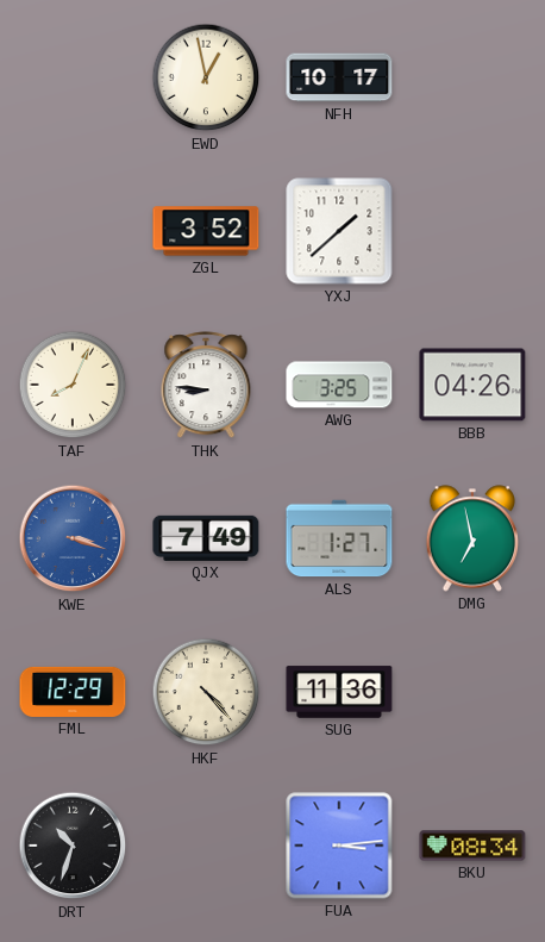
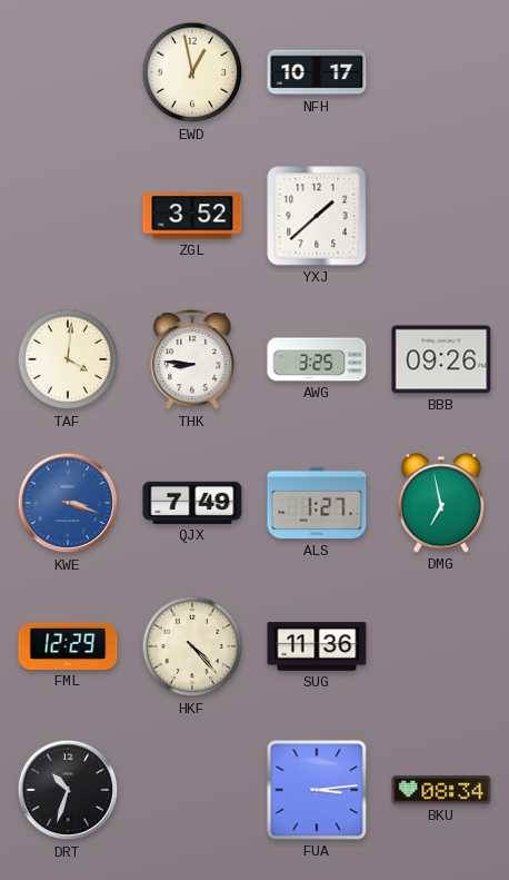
TAF: 8:04 -> 4:01
BBB: 04:26 -> 09:26
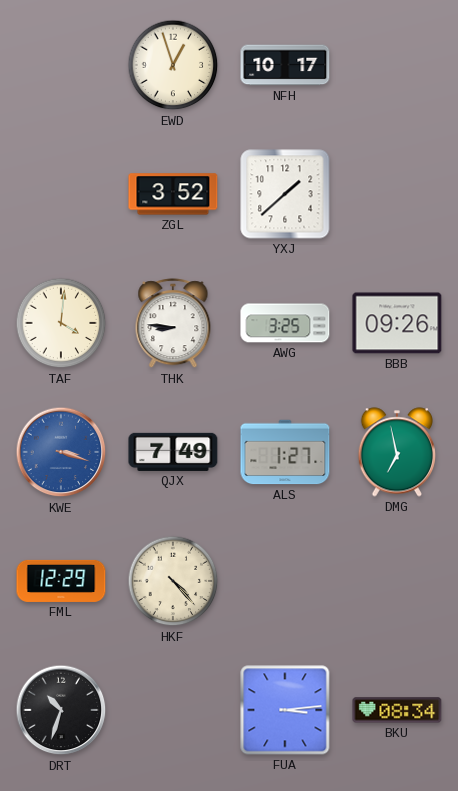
EWD: 12:58 -> 12:57
SUG: 11:36 -> none
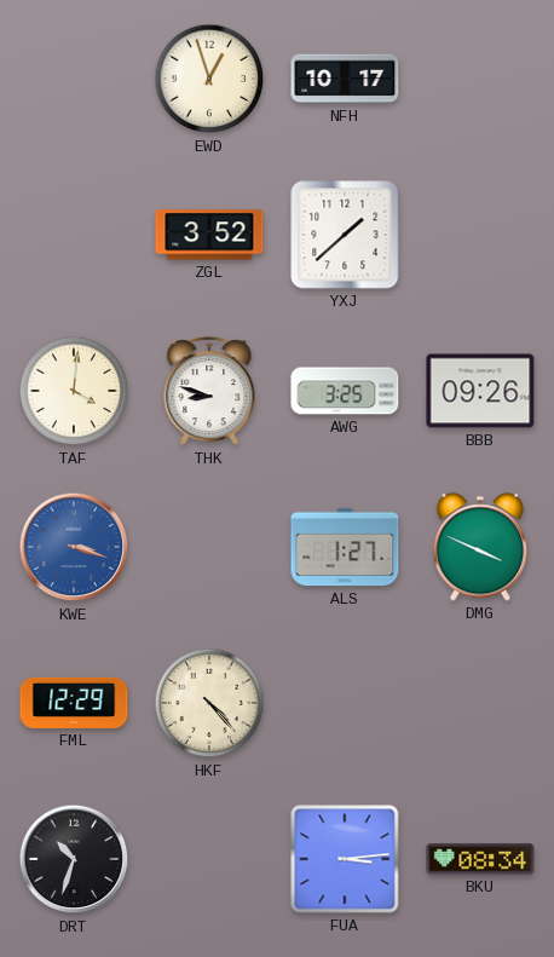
THK: 8:46 -> 8:48
QJX: 7:49 -> none
DMG: 6:58 -> 3:49
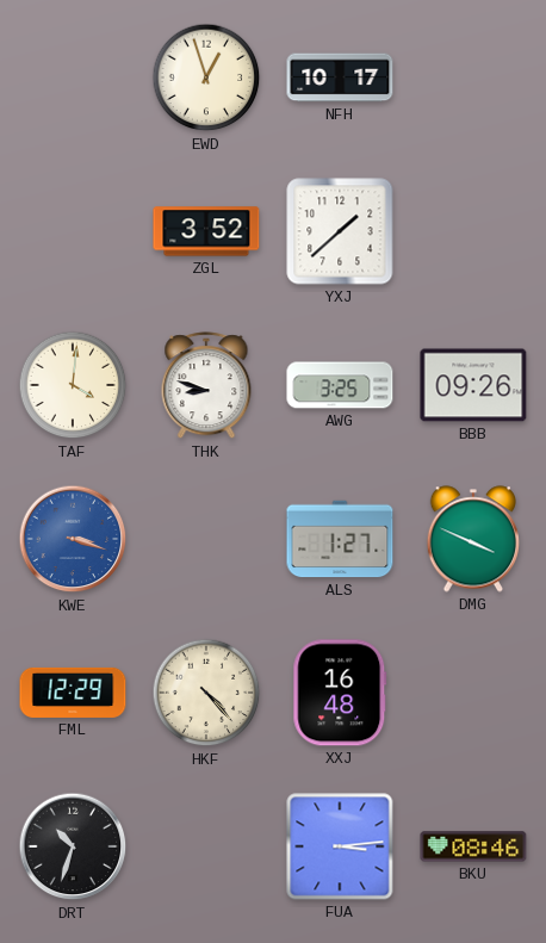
XXJ: none -> 16:48
BKU: 08:34 -> 08:46
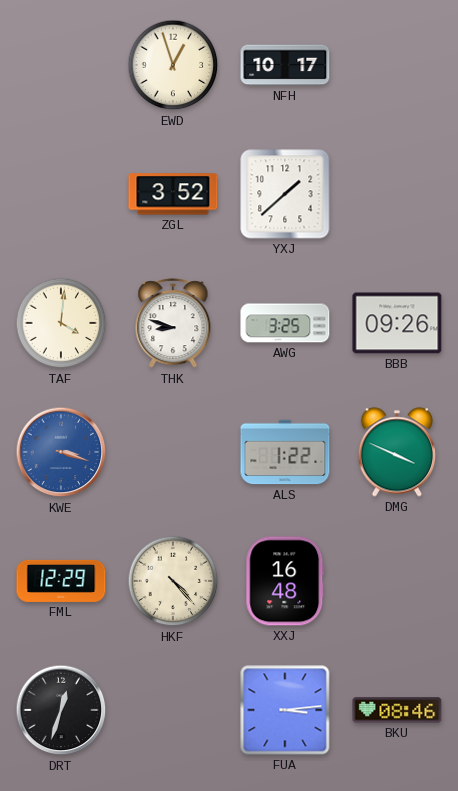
ALS: 1:27 -> 1:22
DRT: 10:33 -> 12:33
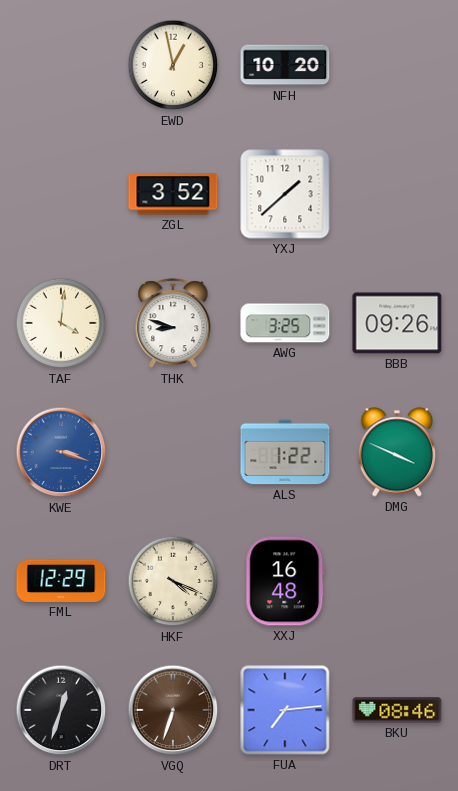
EWD: 12:57 -> 12:58
NFH: 10:17 -> 10:20
HKF: 4:23 -> 4:19
VGQ: none -> 6:33
FUA: 3:14 -> 7:14
